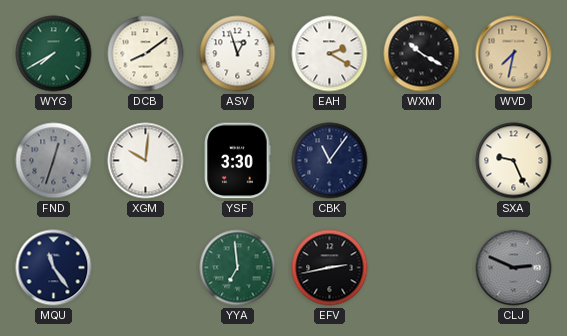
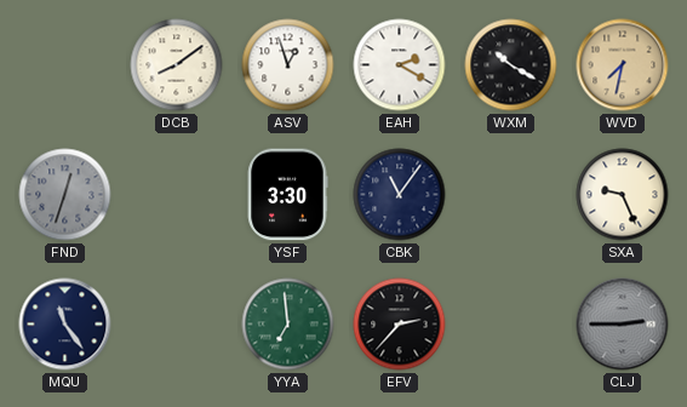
WYG: 7:40 -> none
XGM: 10:01 -> none
EFV: 2:43 -> 2:37
CLJ: 2:49 -> 2:45
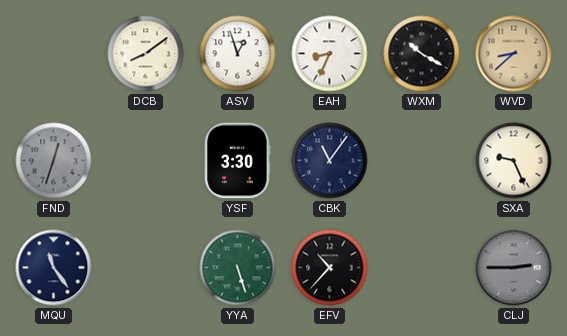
EAH: 2:20 -> 8:34
WVD: 7:32 -> 8:38
YYA: 6:59 -> 5:27
EFV: 2:37 -> 10:37
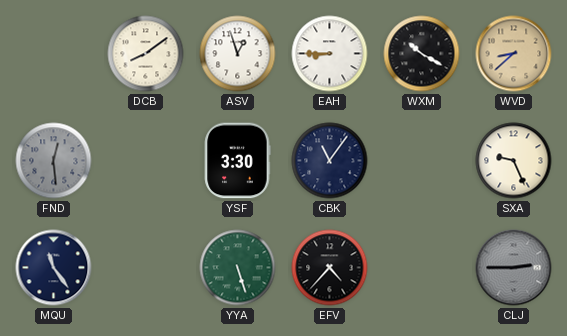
EAH: 8:34 -> 8:45
FND: 12:33 -> 12:29
EFV: 10:37 -> 4:37
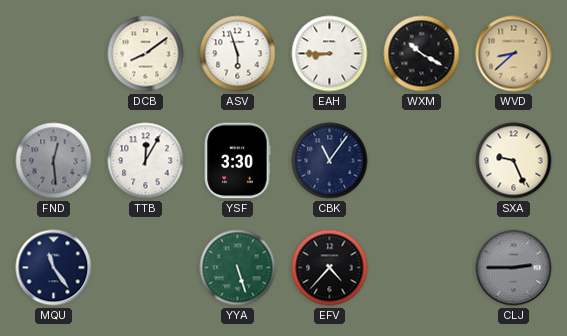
ASV: 12:57 -> 5:57
TTB: none -> 12:05
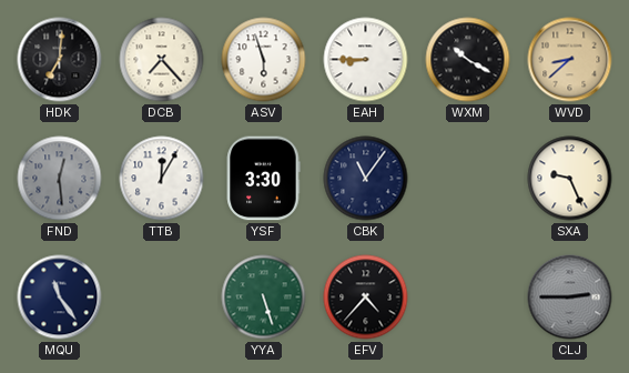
HDK: none -> 7:01
DCB: 8:09 -> 7:23
